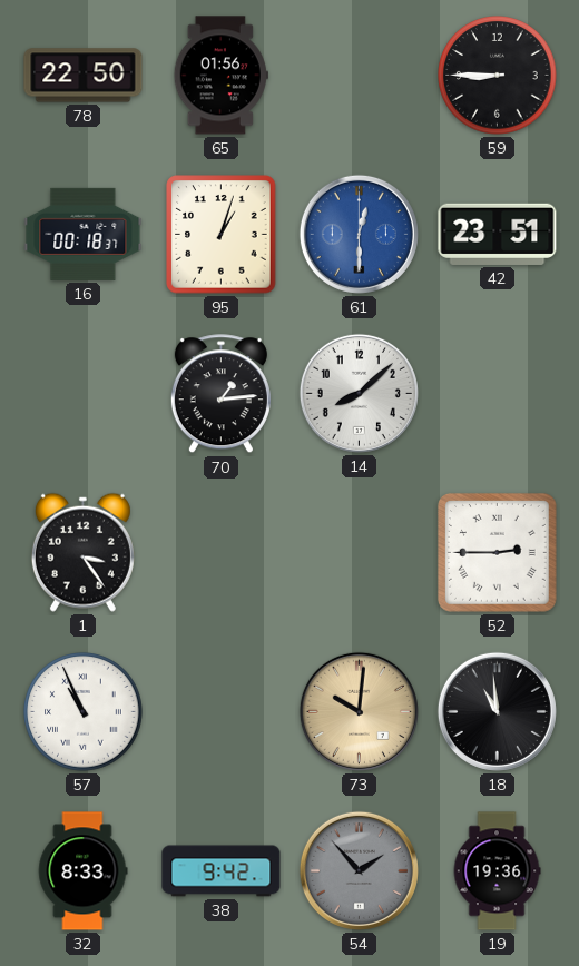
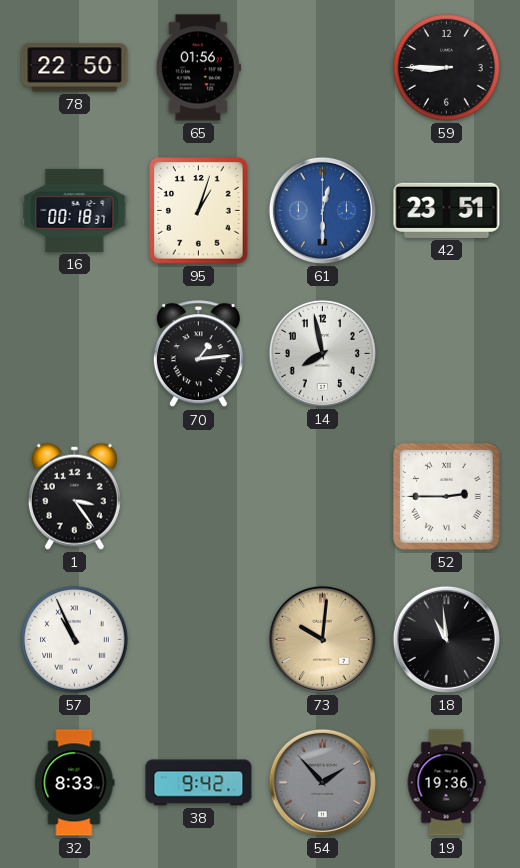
14: 8:08 -> 7:58
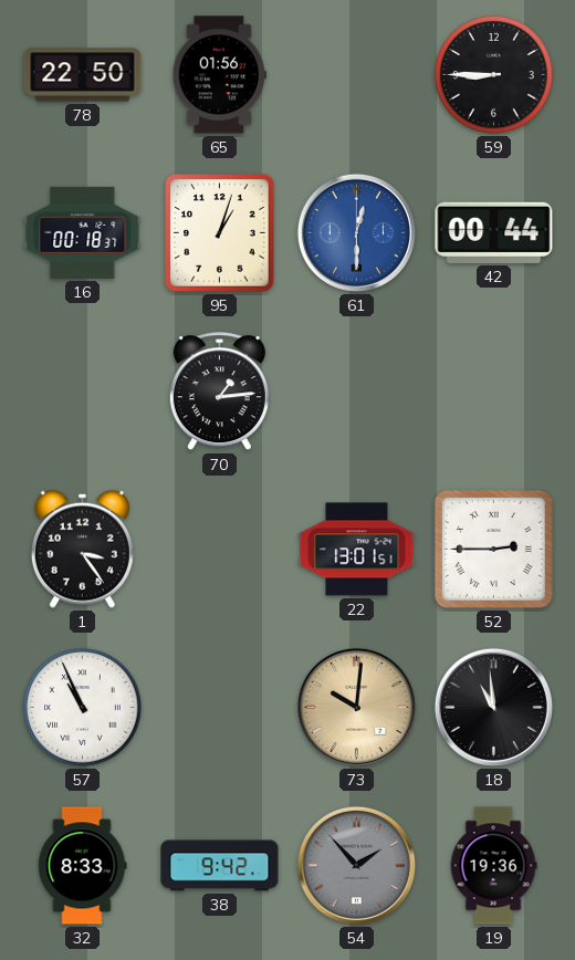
42: 23:51 -> 00:44
14: 7:58 -> none
22: none -> 13:01
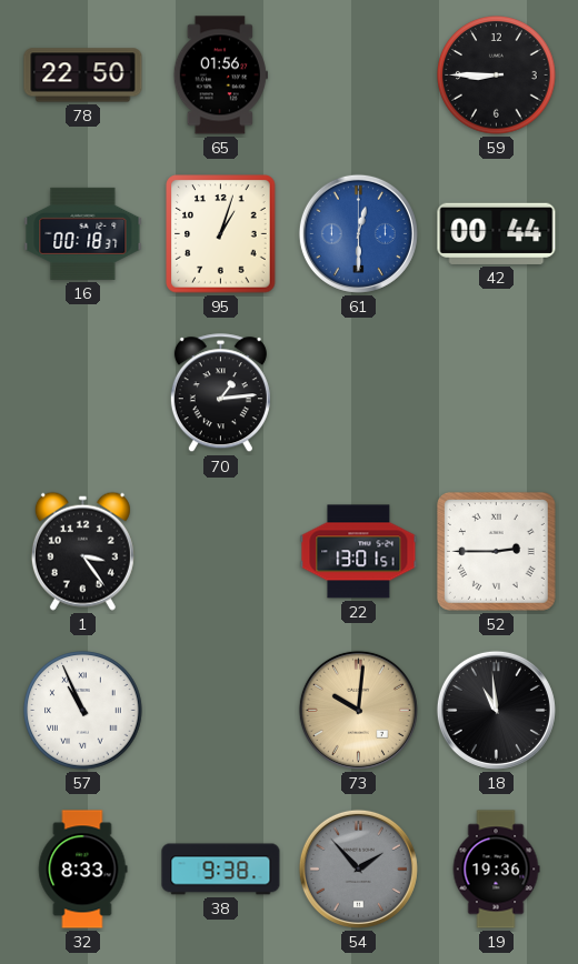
38: 9:42 -> 9:38
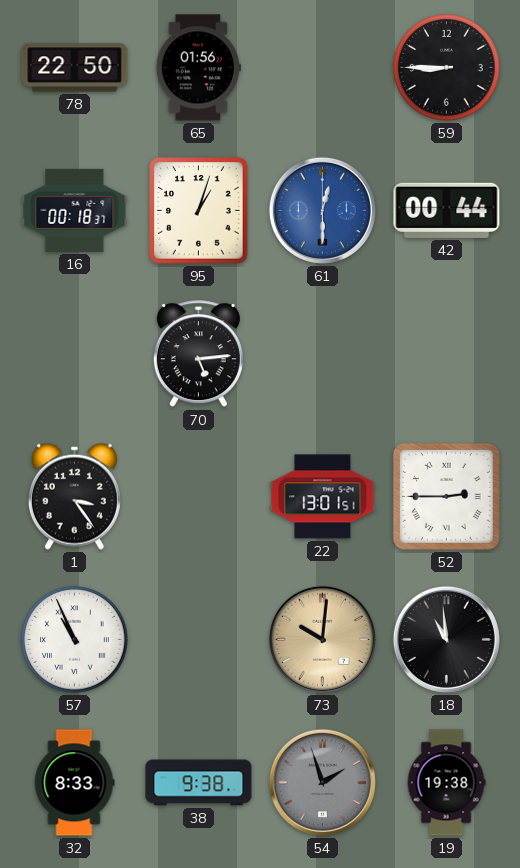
70: 1:14 -> 5:14
54: 1:53 -> 1:57
19: 19:36 -> 19:38
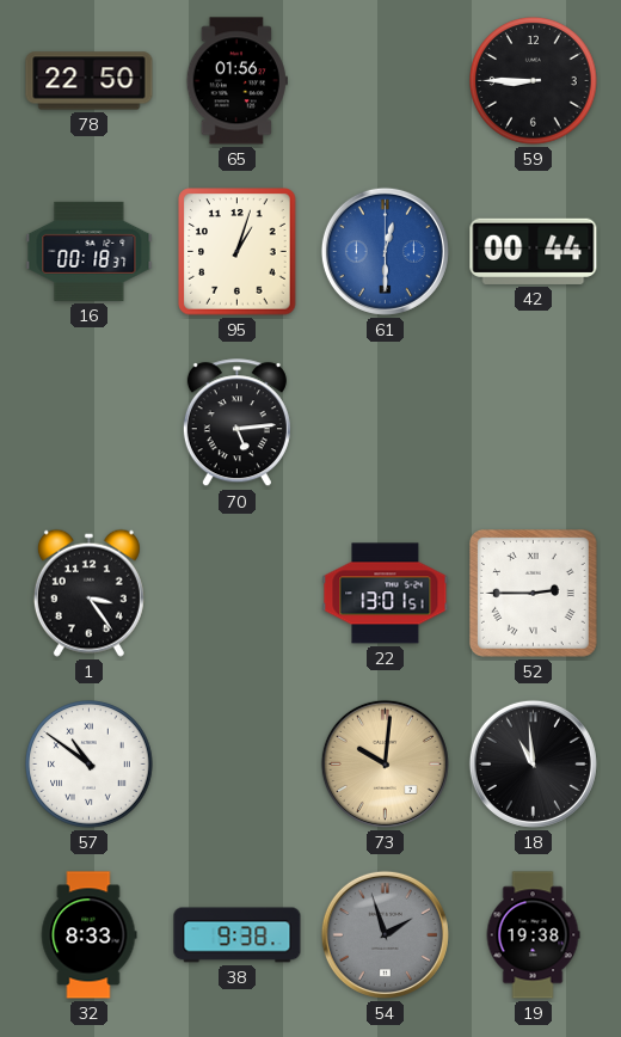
57: 10:56 -> 10:51
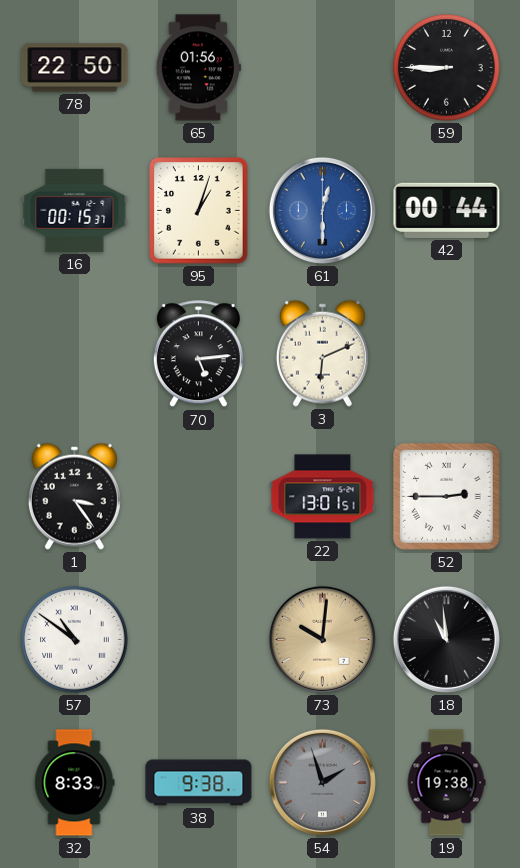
16: 00:18 -> 00:15
3: none -> 6:11
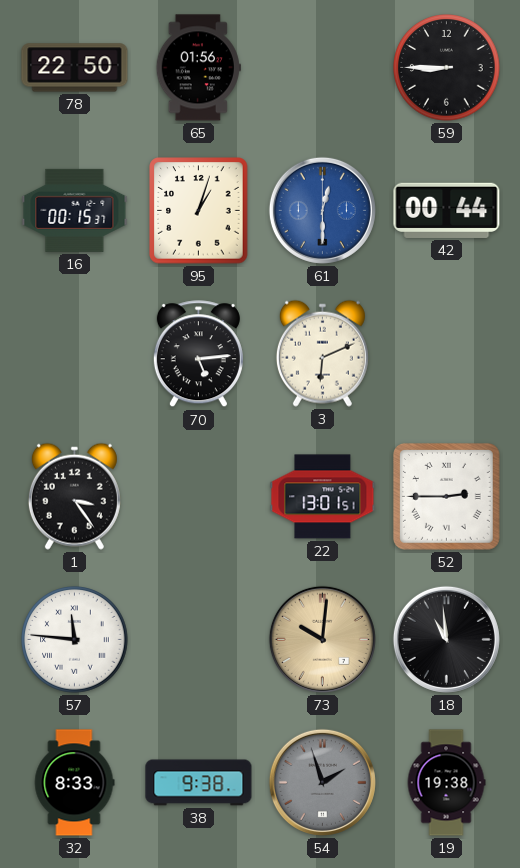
57: 10:51 -> 11:46
